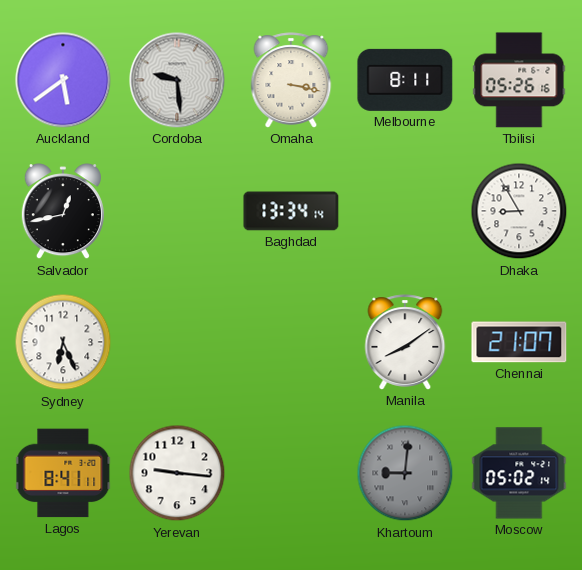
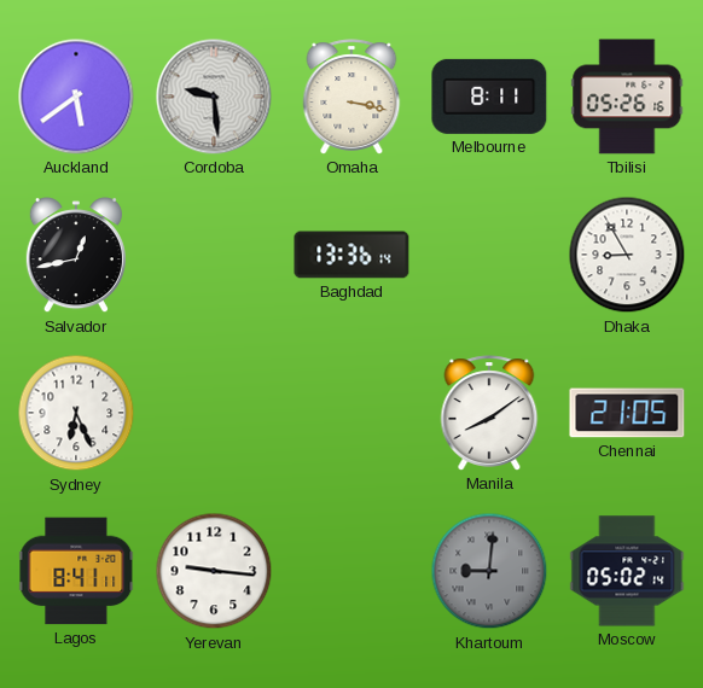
Baghdad: 13:34 -> 13:36
Chennai: 21:07 -> 21:05
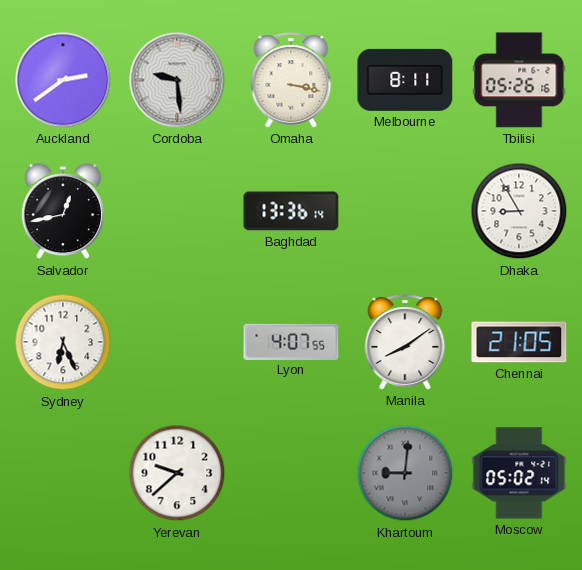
Auckland: 5:39 -> 2:39
Lyon: none -> 4:07
Lagos: 8:41 -> none
Yerevan: 9:16 -> 9:38
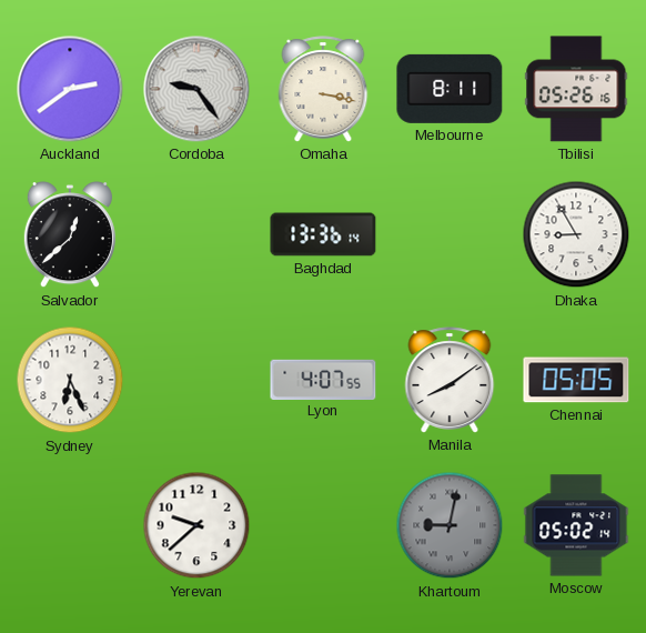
Cordoba: 9:29 -> 9:24
Salvador: 12:43 -> 12:38
Chennai: 21:05 -> 05:05
Khartoum: 9:01 -> 9:02
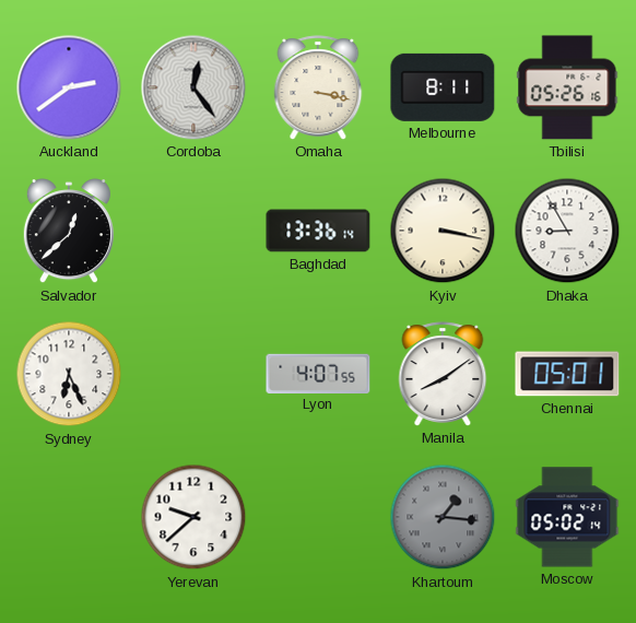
Cordoba: 9:24 -> 12:24
Kyiv: none -> 3:17
Chennai: 05:05 -> 05:01
Khartoum: 9:02 -> 1:16
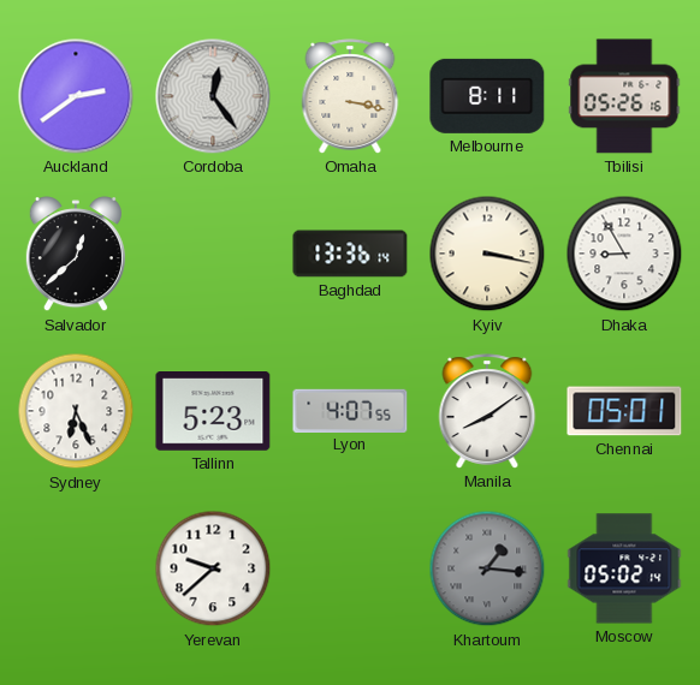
Tallinn: none -> 5:23
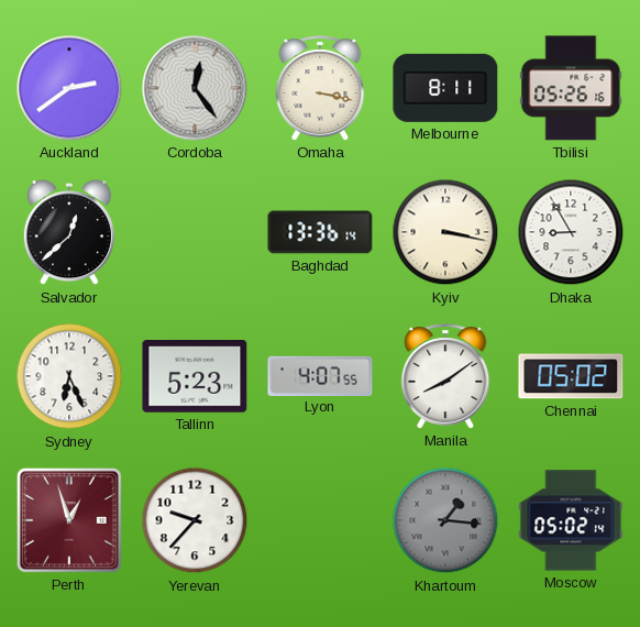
Chennai: 05:01 -> 05:02
Perth: none -> 12:57
Yerevan: 9:38 -> 9:37
